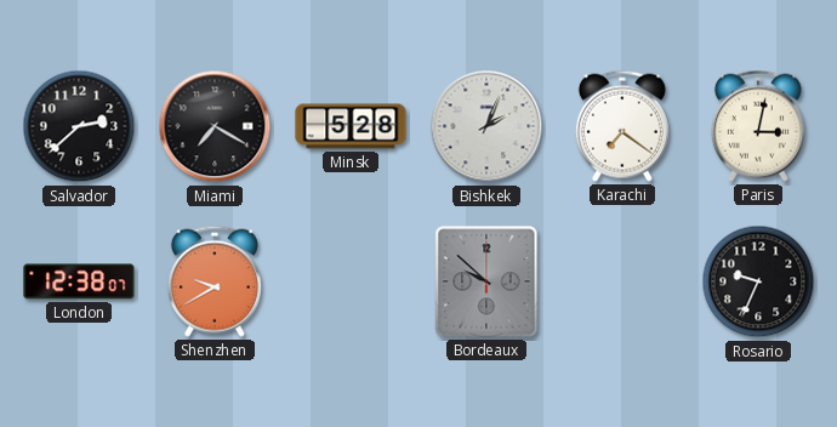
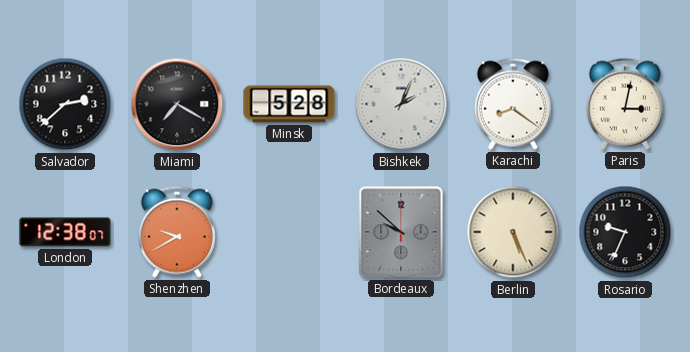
Karachi: 7:21 -> 8:21
Berlin: none -> 5:26
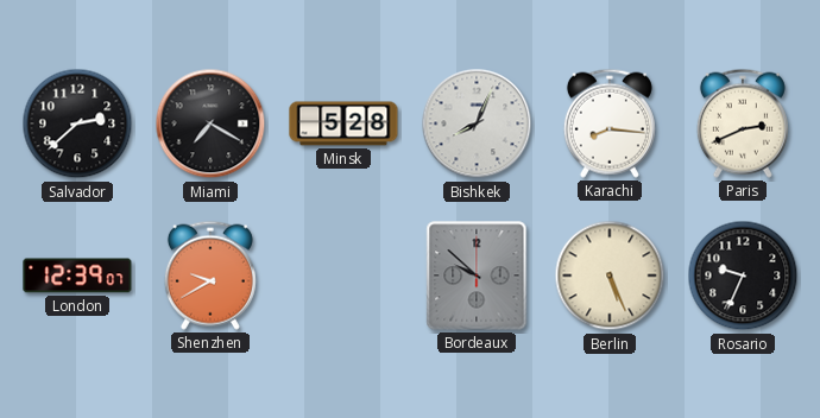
Bishkek: 2:04 -> 8:04
Karachi: 8:21 -> 8:16
Paris: 3:02 -> 2:41
London: 12:38 -> 12:39
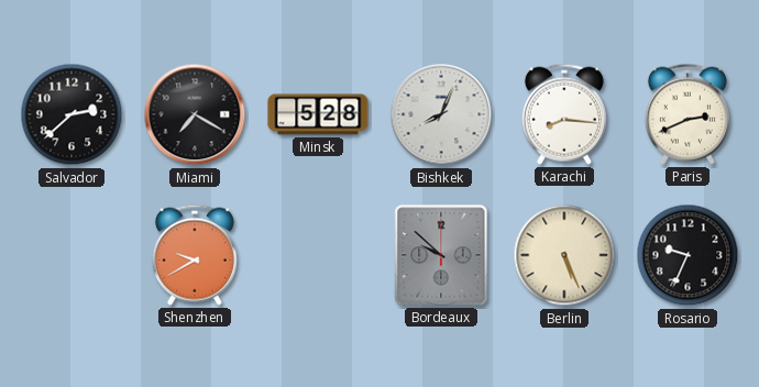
London: 12:39 -> none
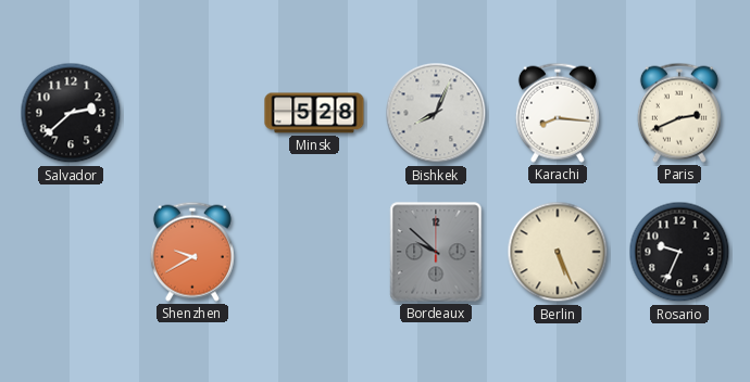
Miami: 7:20 -> none
